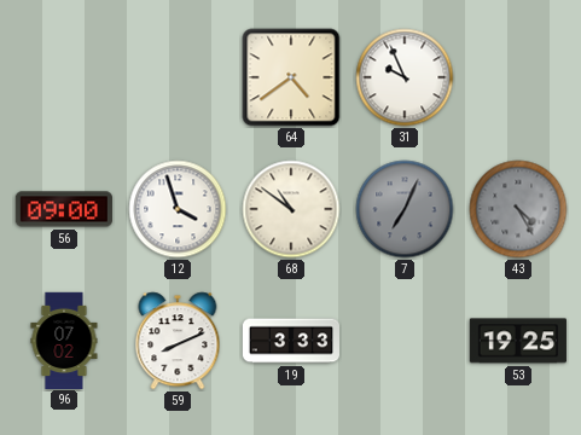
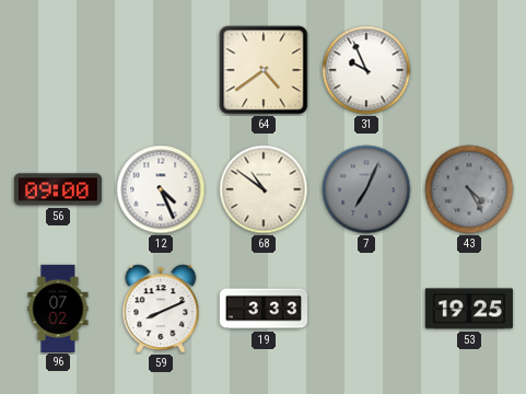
12: 3:57 -> 4:26
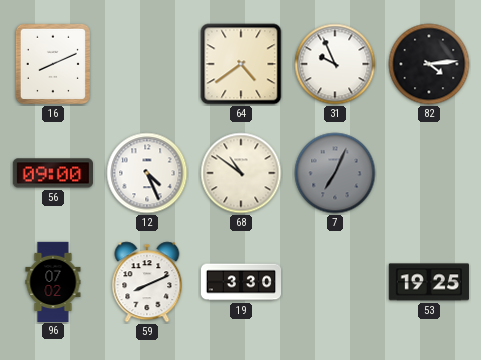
16: none -> 8:11
82: none -> 4:14
43: 4:25 -> none
19: 3:33 -> 3:30
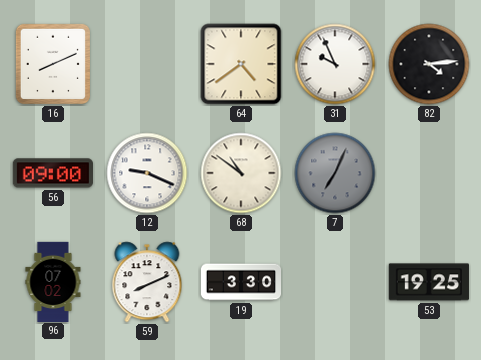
12: 4:26 -> 9:19
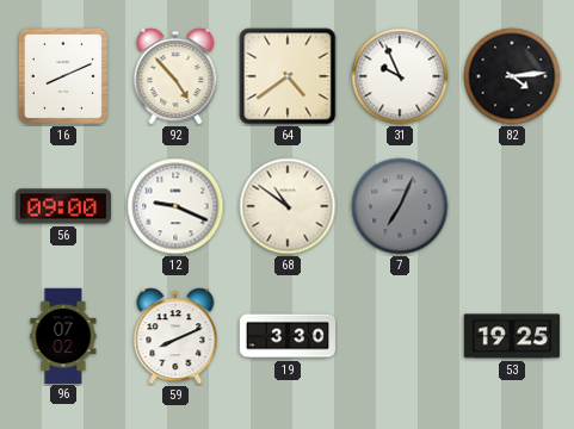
92: none -> 4:53
